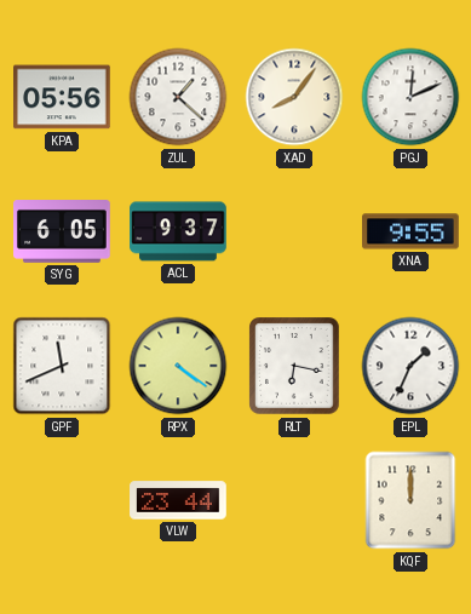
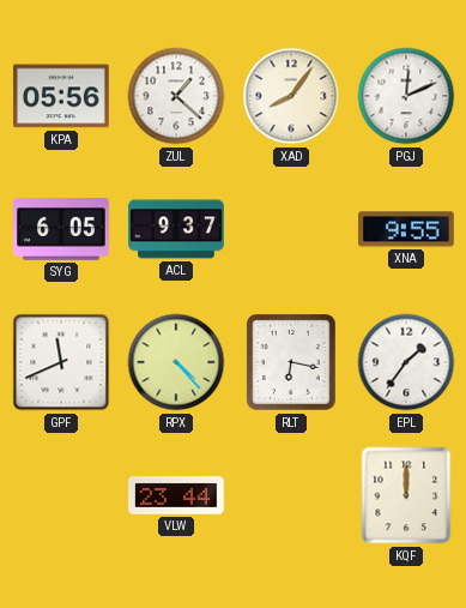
RPX: 4:21 -> 4:23
EPL: 1:34 -> 1:36
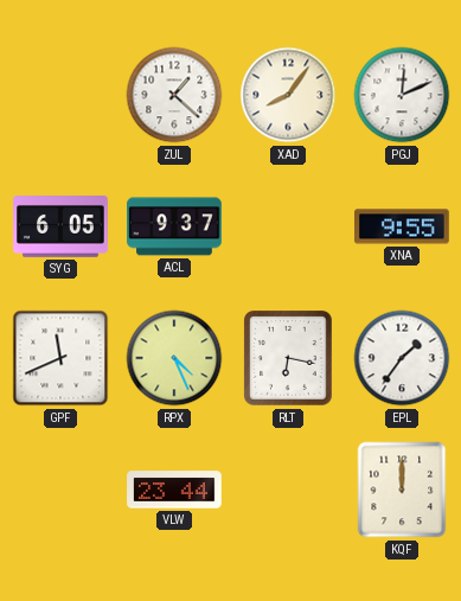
KPA: 05:56 -> none
RPX: 4:23 -> 4:26
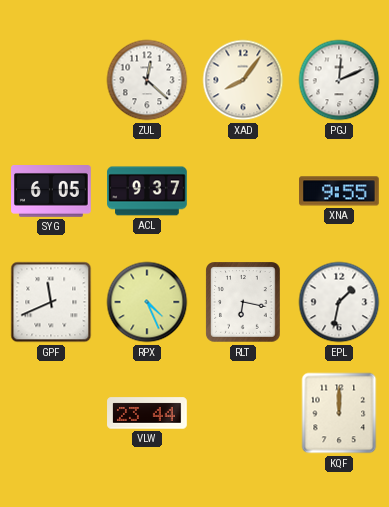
ZUL: 1:22 -> 12:22
EPL: 1:36 -> 1:32
